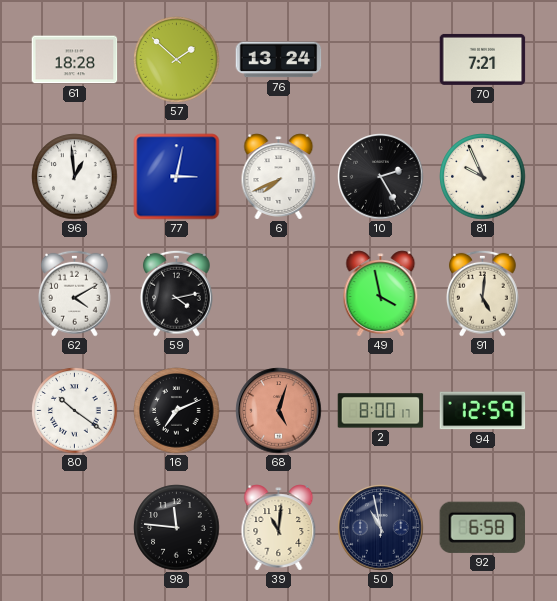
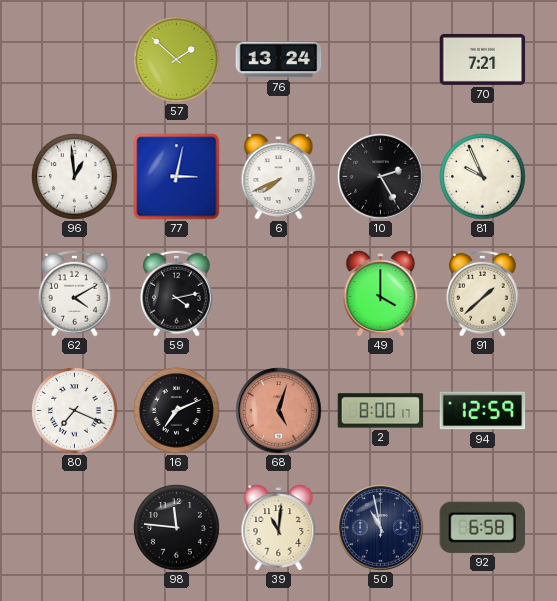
61: 18:28 -> none
49: 3:58 -> 4:00
91: 5:01 -> 1:38
80: 10:21 -> 7:19
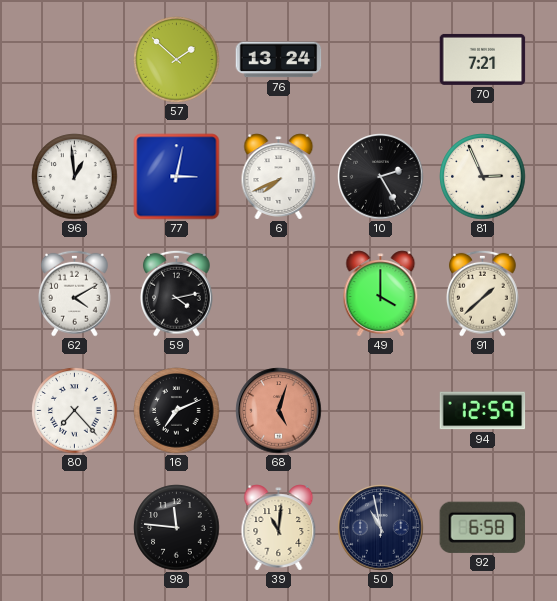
81: 9:56 -> 2:56
80: 7:19 -> 7:23
2: 8:00 -> none
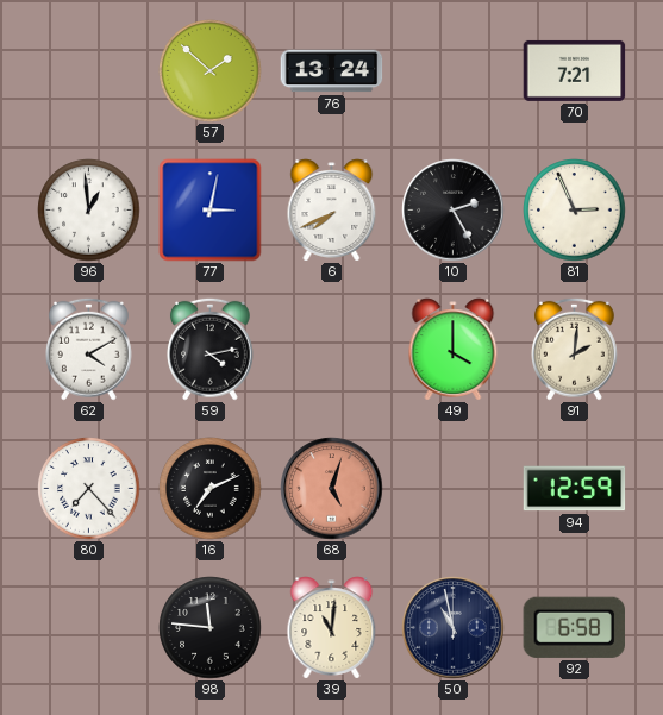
91: 1:38 -> 2:01
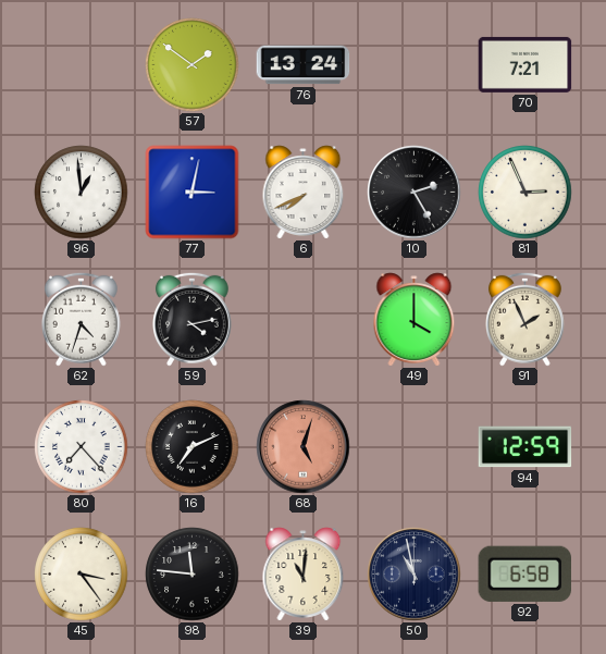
57: 1:52 -> 1:51
62: 4:10 -> 4:33
91: 2:01 -> 1:56
45: none -> 3:24
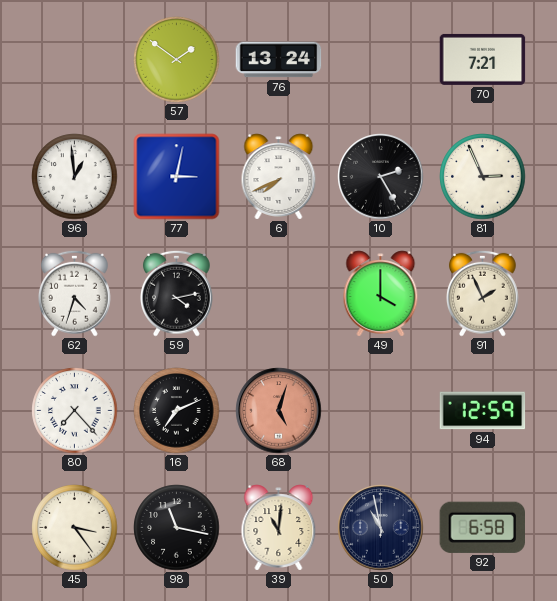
98: 11:46 -> 11:17
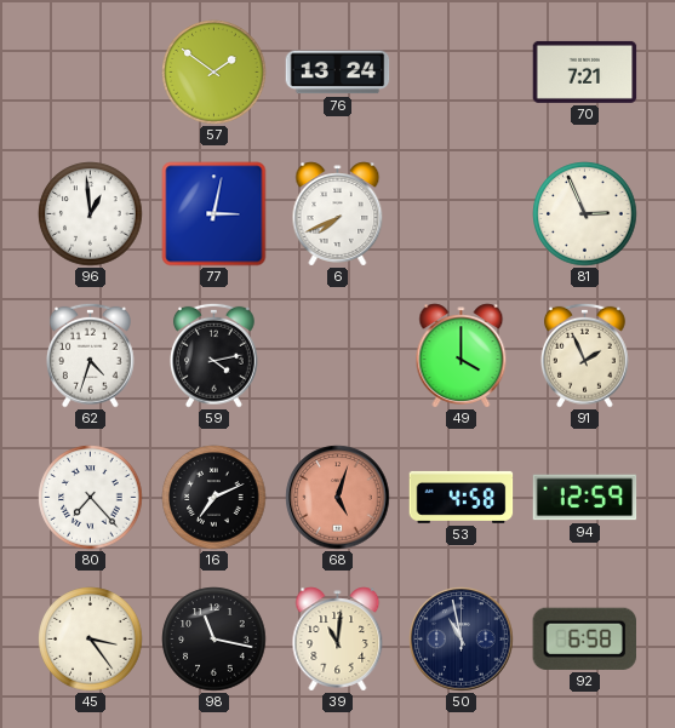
10: 2:25 -> none
53: none -> 4:58
